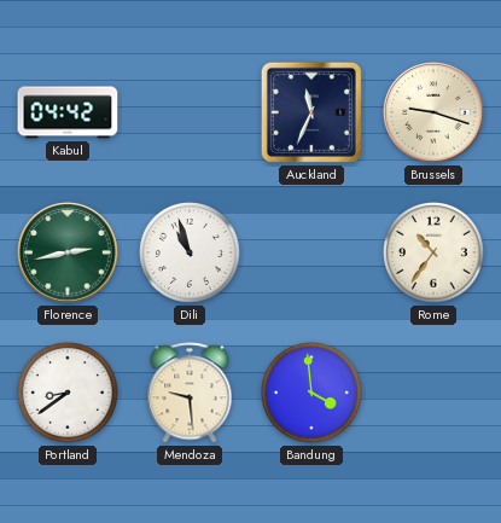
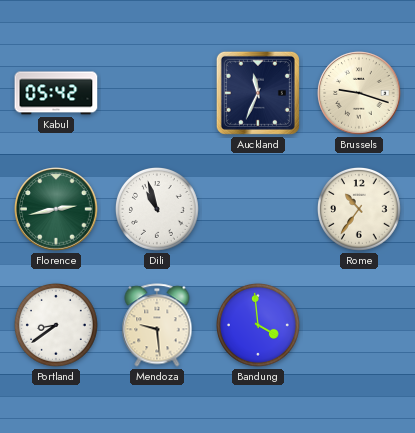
Kabul: 04:42 -> 05:42
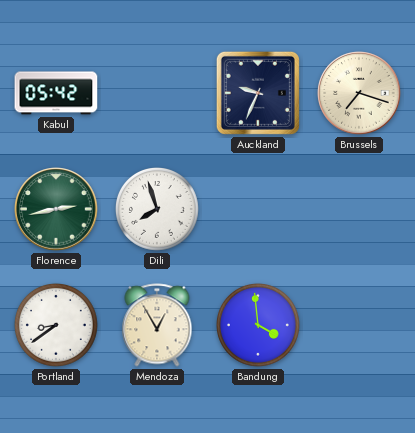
Auckland: 11:34 -> 9:34
Brussels: 9:18 -> 7:18
Dili: 10:57 -> 7:57
Rome: 10:36 -> none
Mendoza: 9:29 -> 12:55
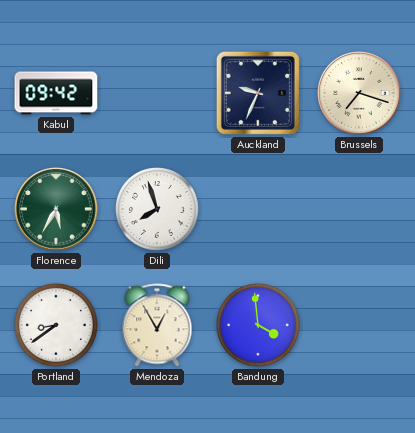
Kabul: 05:42 -> 09:42
Florence: 2:43 -> 5:35
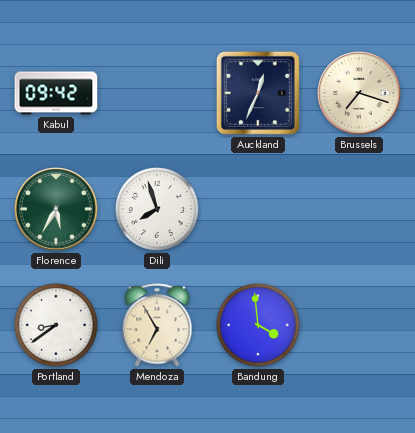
Auckland: 9:34 -> 12:34
Mendoza: 12:55 -> 6:55
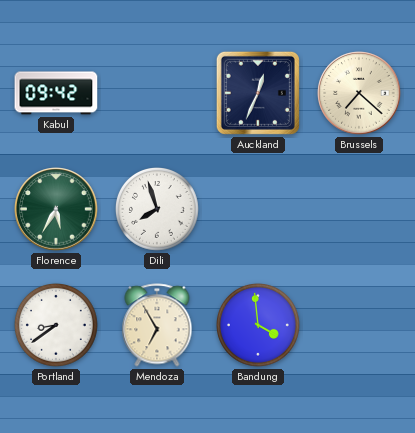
Brussels: 7:18 -> 7:22
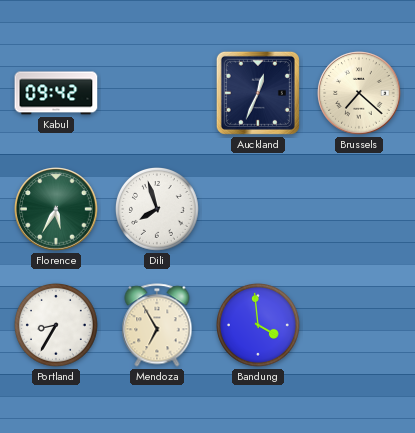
Portland: 8:39 -> 8:35
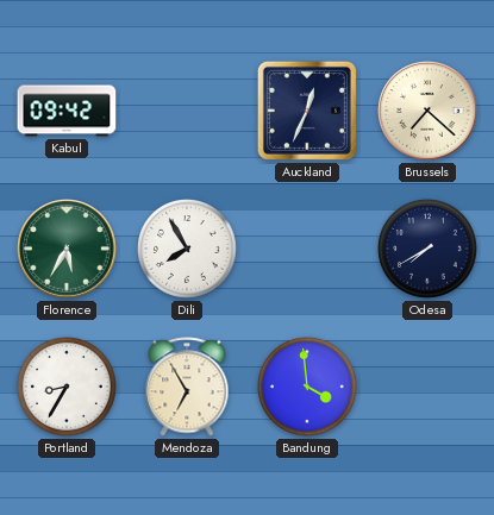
Dili: 7:57 -> 7:55
Odesa: none -> 7:40
